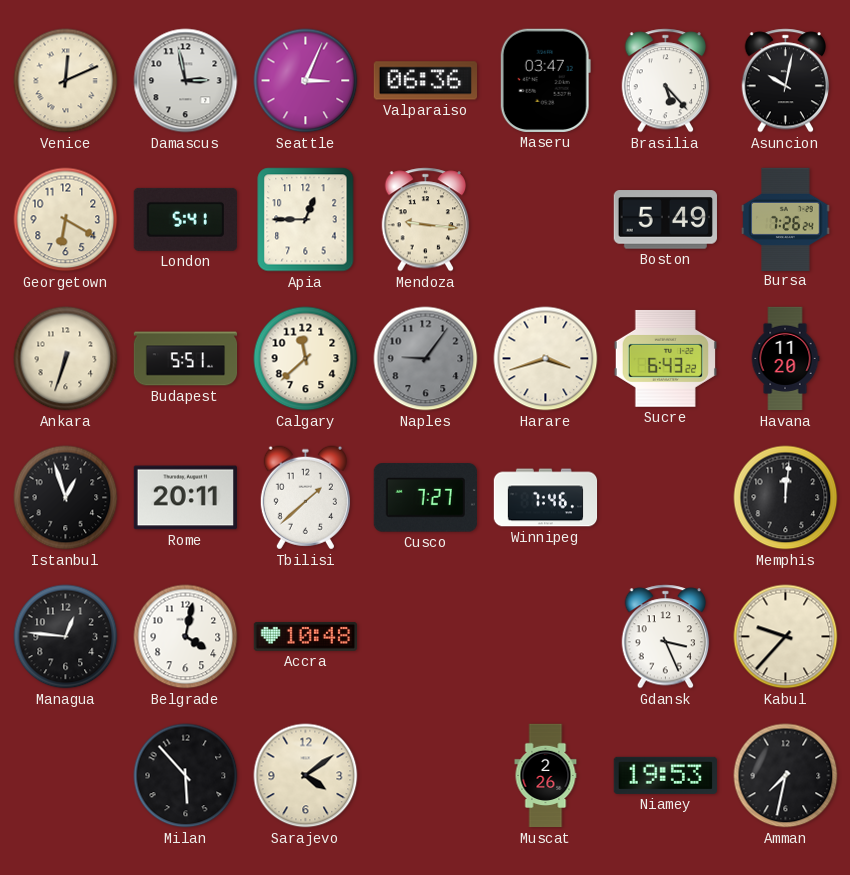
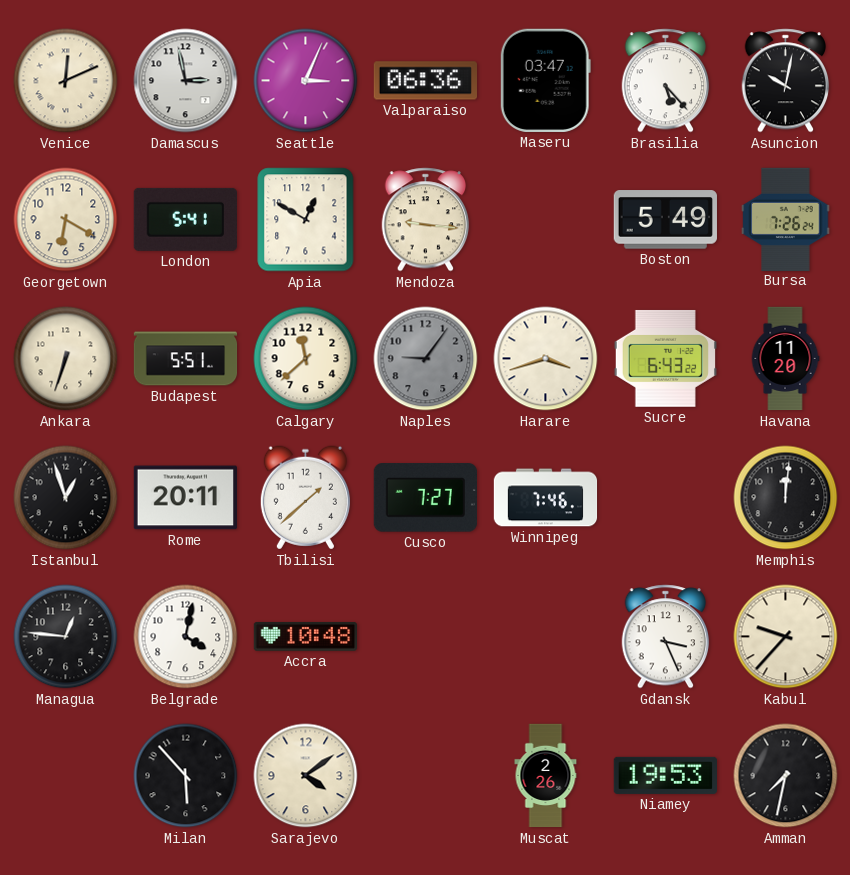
Apia: 12:45 -> 12:50
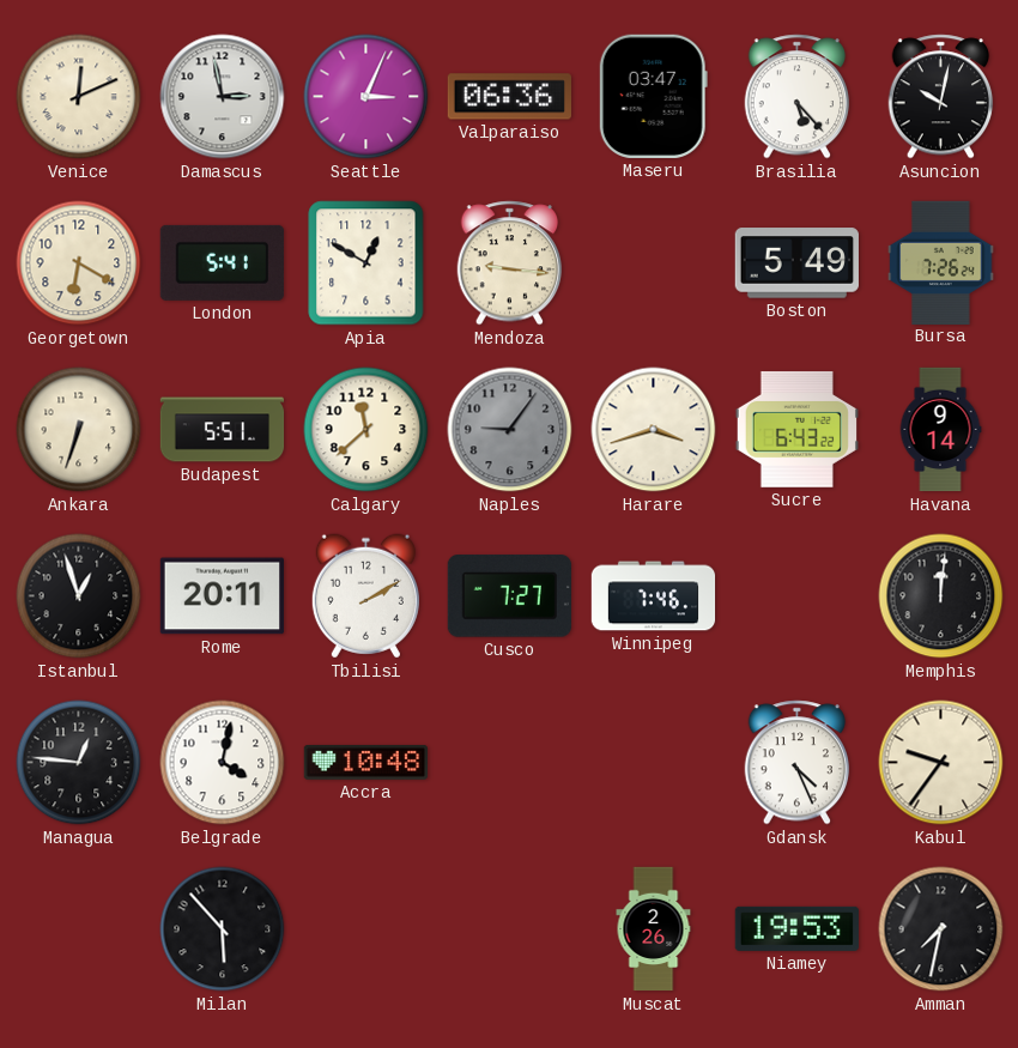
Havana: 11:20 -> 9:14
Tbilisi: 1:38 -> 2:10
Gdansk: 3:26 -> 4:26
Kabul: 9:37 -> 9:36
Sarajevo: 4:09 -> none
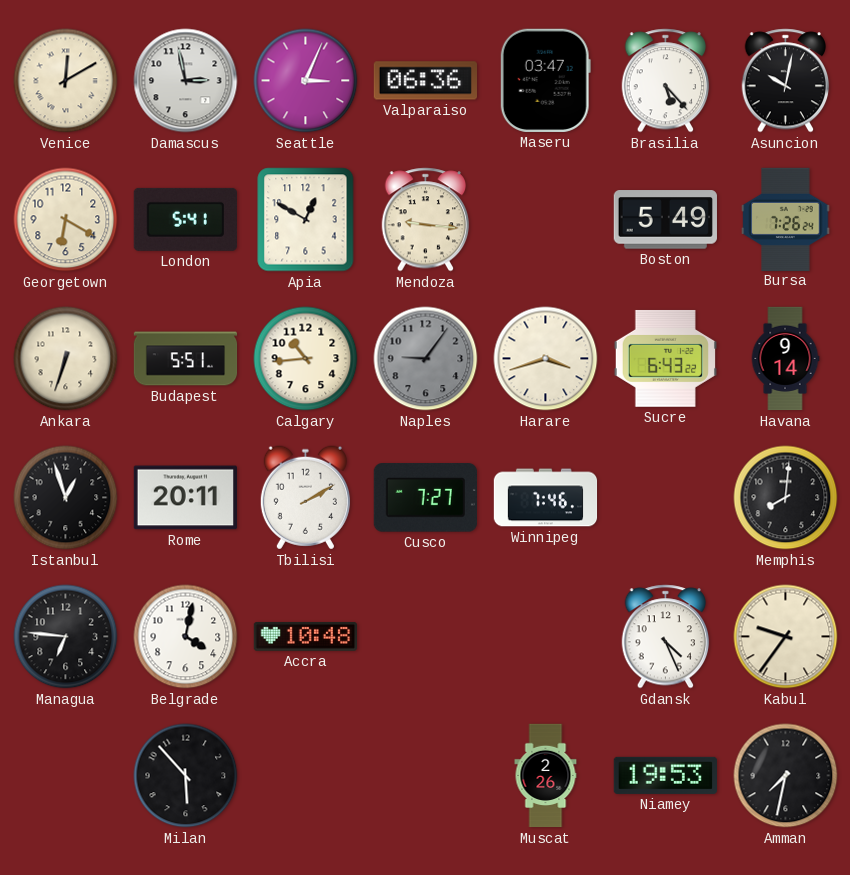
Venice: 12:11 -> 12:10
Calgary: 11:38 -> 10:44
Memphis: 12:01 -> 8:01
Managua: 12:46 -> 6:46
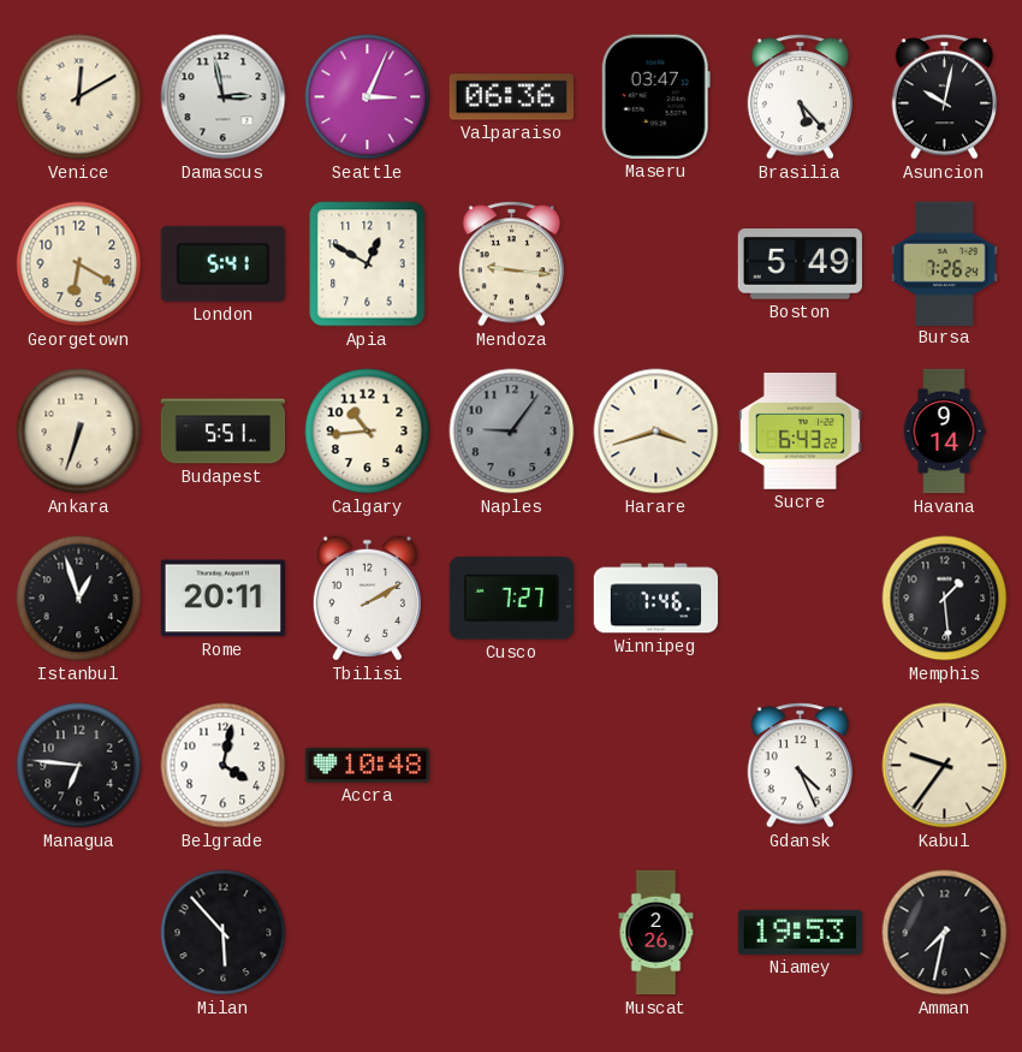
Memphis: 8:01 -> 1:29
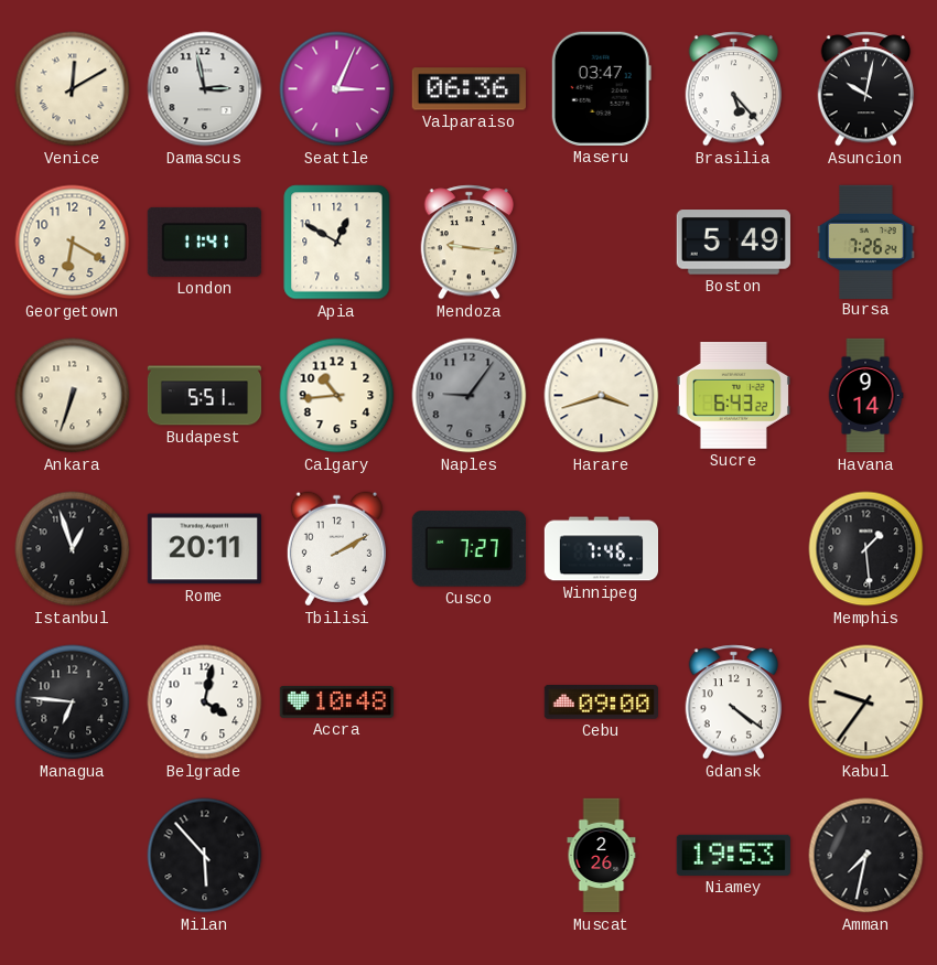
London: 5:41 -> 11:41
Cebu: none -> 09:00
Gdansk: 4:26 -> 4:21
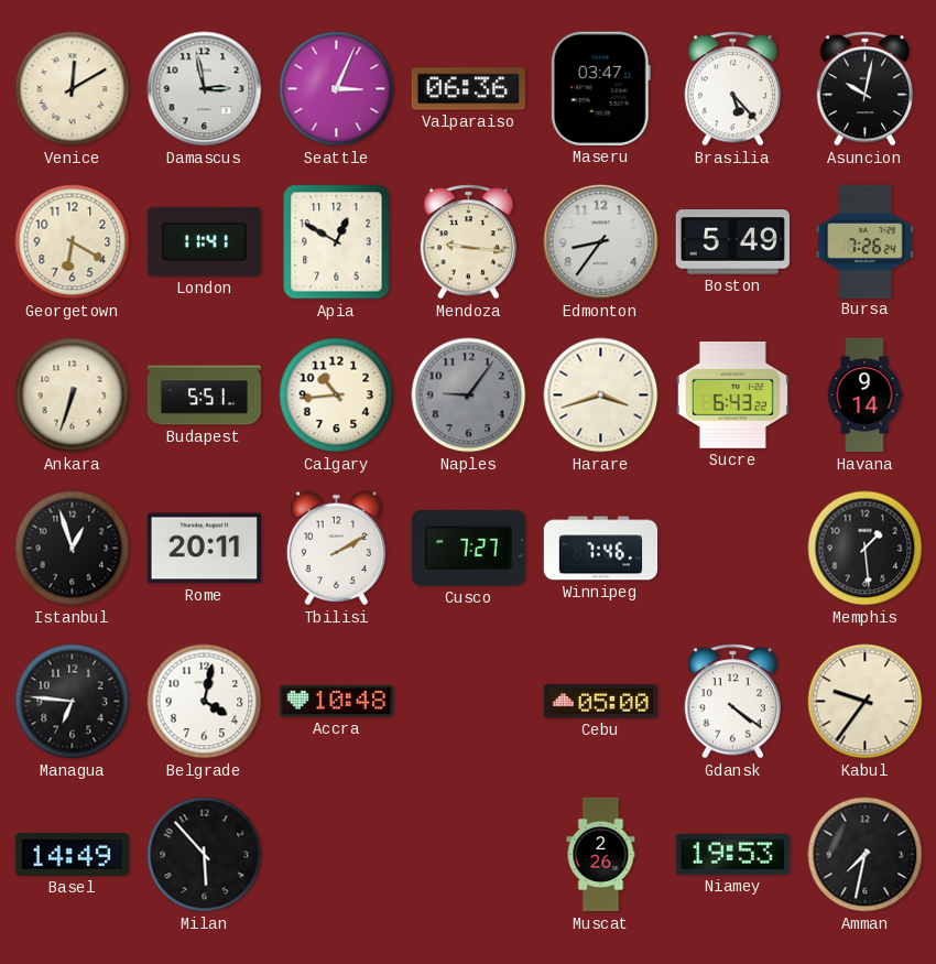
Edmonton: none -> 8:36
Cebu: 09:00 -> 05:00
Basel: none -> 14:49
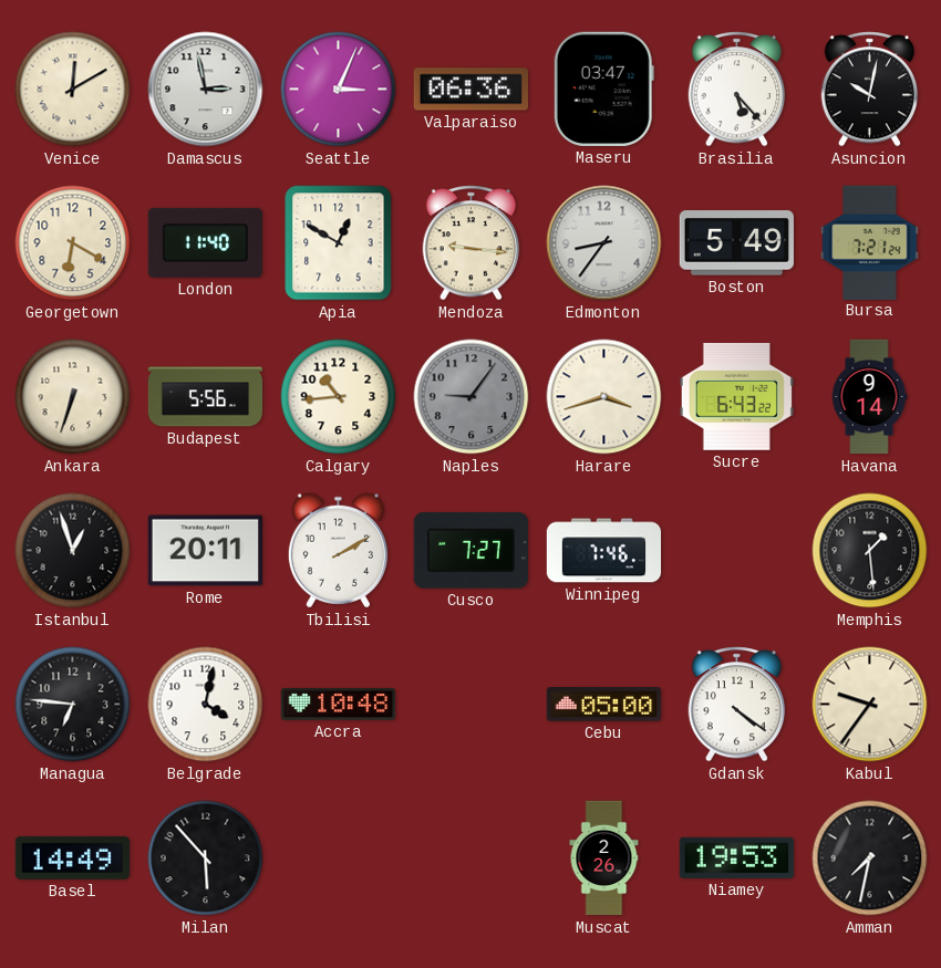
London: 11:41 -> 11:40
Bursa: 7:26 -> 7:21
Budapest: 5:51 -> 5:56
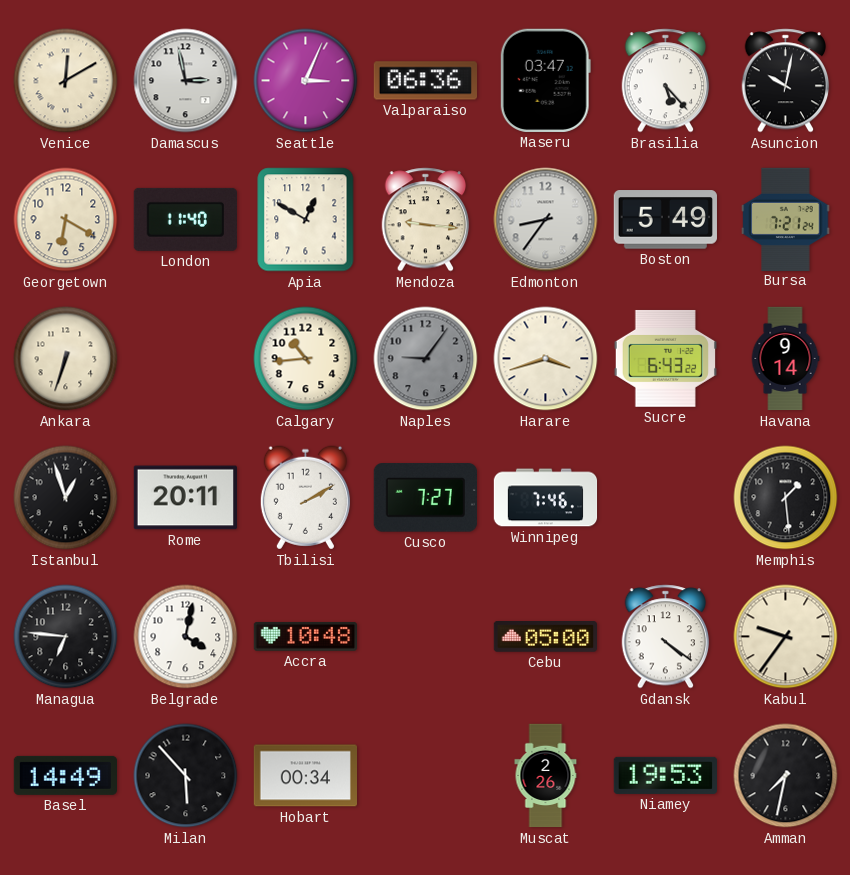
Budapest: 5:56 -> none
Hobart: none -> 00:34
